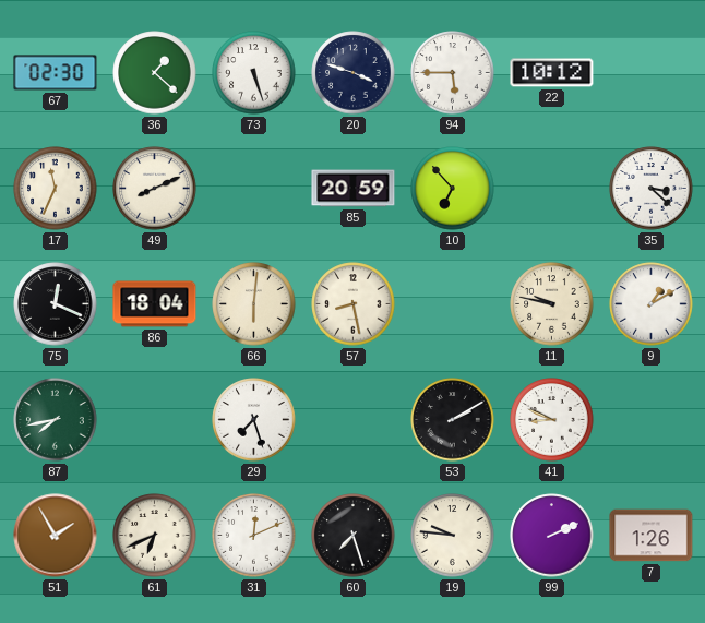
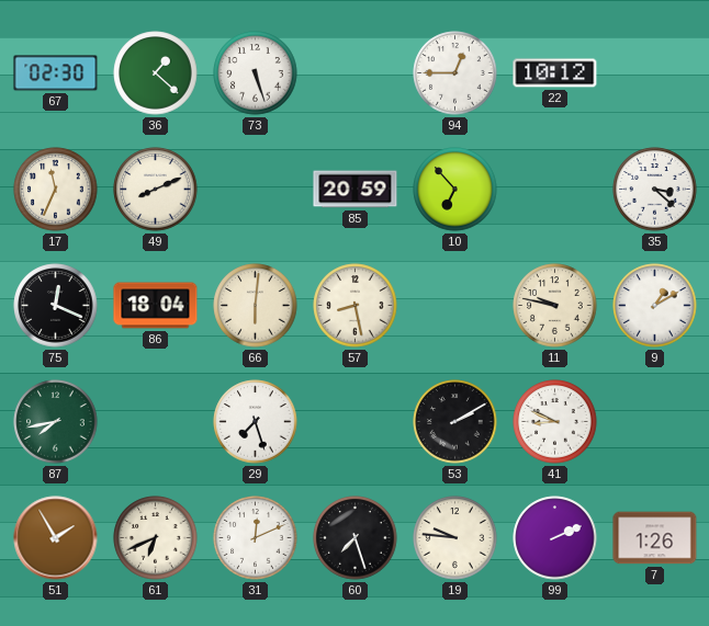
20: 3:48 -> none
94: 5:45 -> 12:45
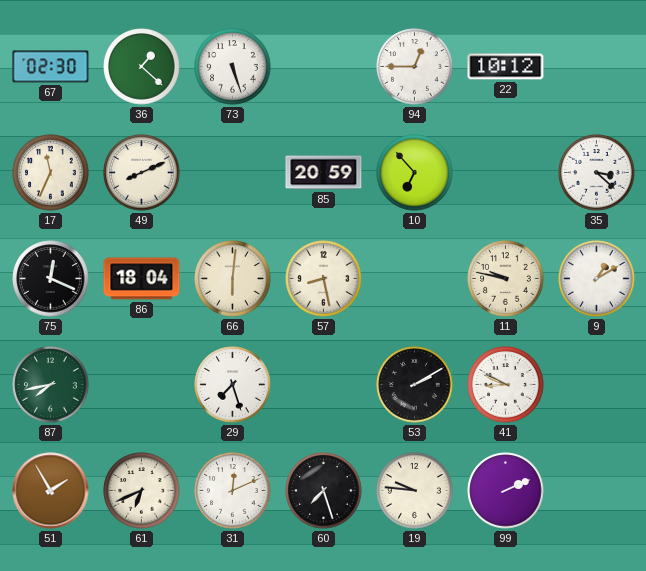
7: 1:26 -> none
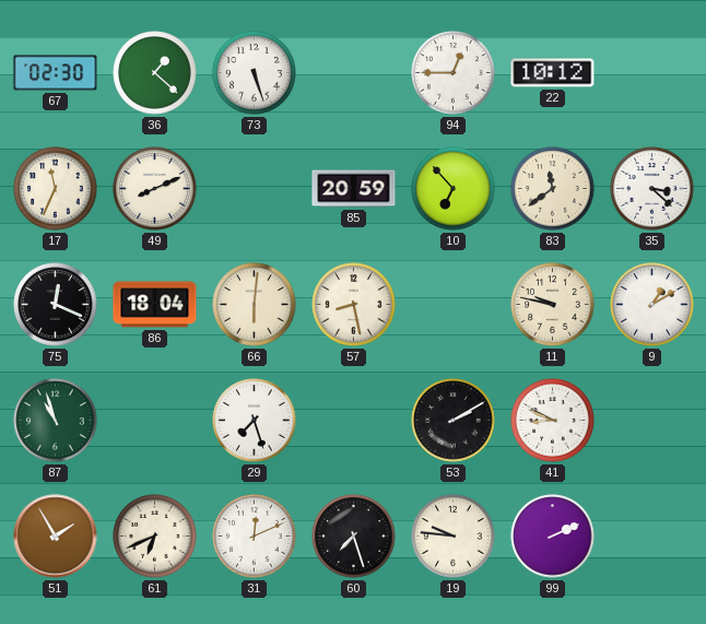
83: none -> 11:39
87: 7:43 -> 10:57
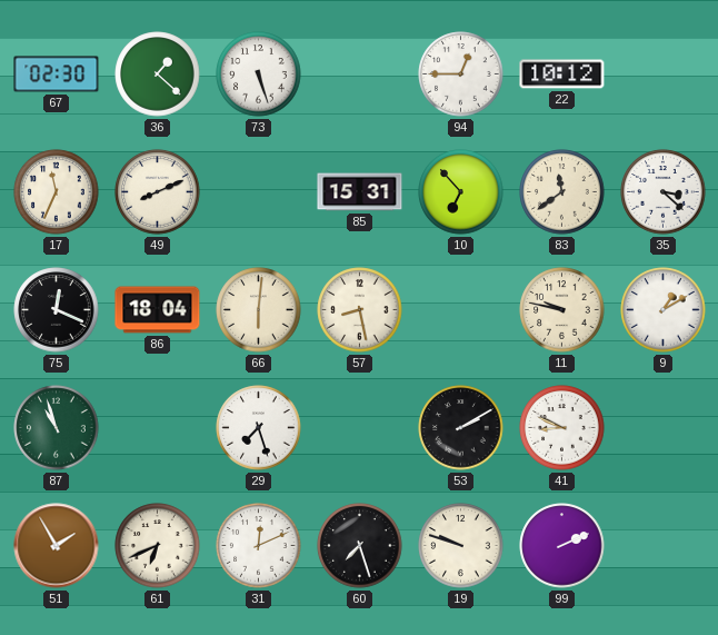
85: 20:59 -> 15:31
19: 9:46 -> 9:48
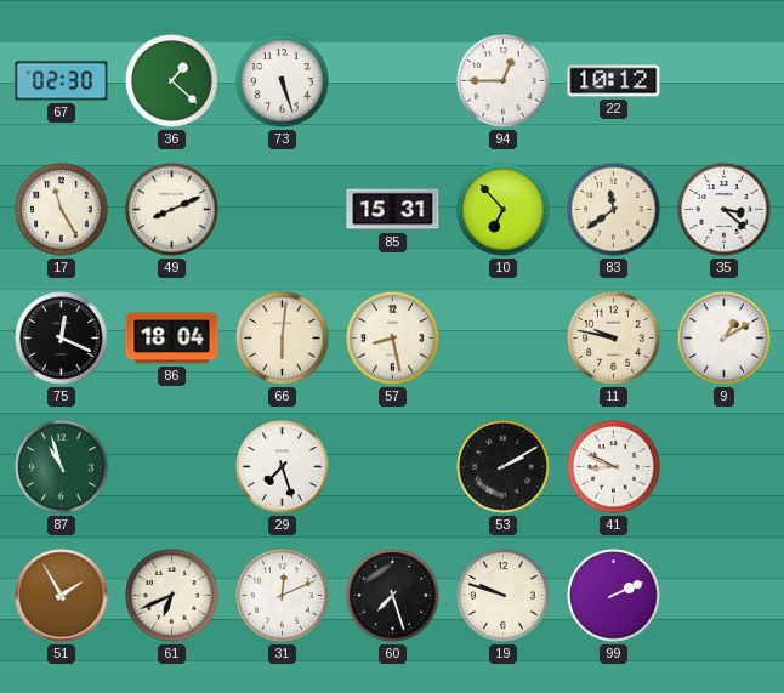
17: 11:34 -> 11:25
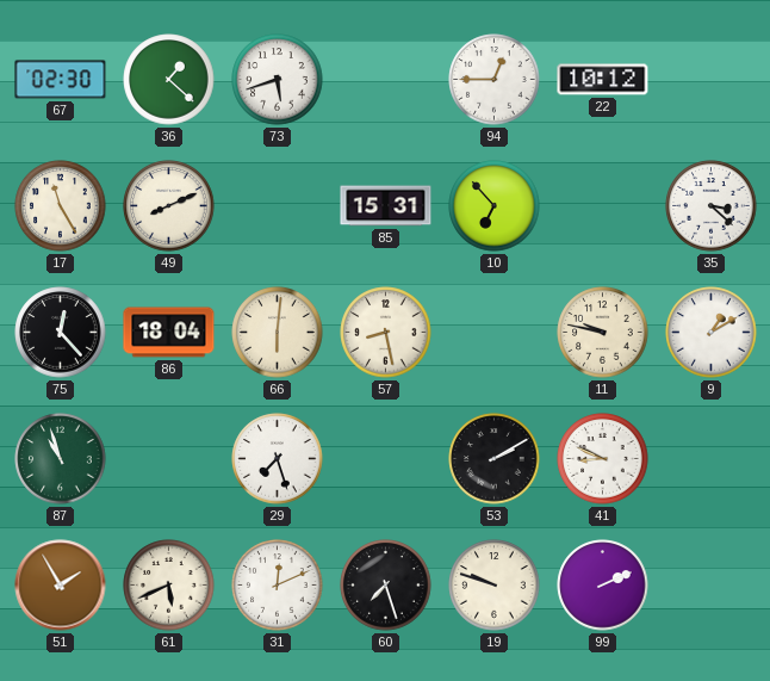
73: 5:27 -> 5:42
83: 11:39 -> none
75: 12:19 -> 12:23
61: 6:41 -> 5:41
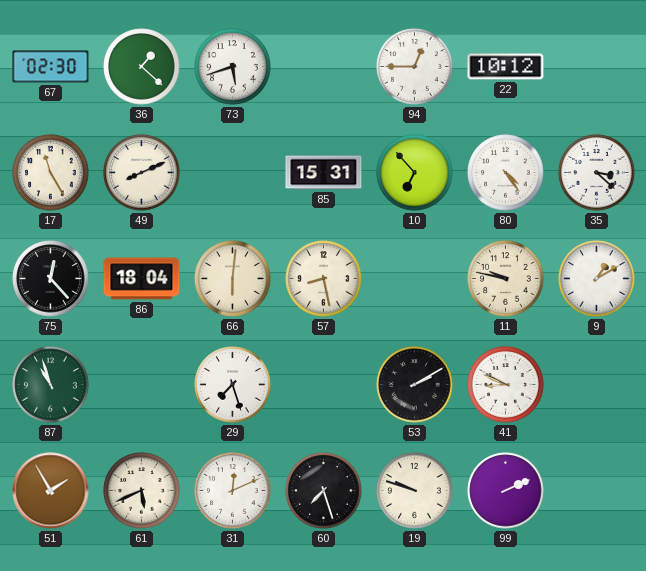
80: none -> 4:24
